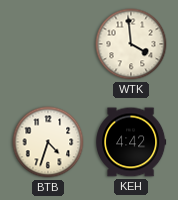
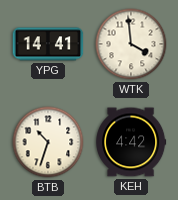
YPG: none -> 14:41
BTB: 4:33 -> 10:33
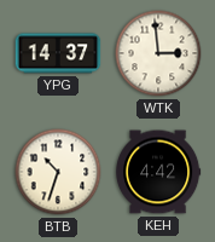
YPG: 14:41 -> 14:37
WTK: 3:59 -> 2:59
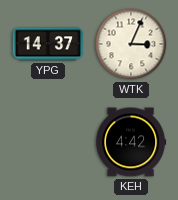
WTK: 2:59 -> 3:04
BTB: 10:33 -> none
